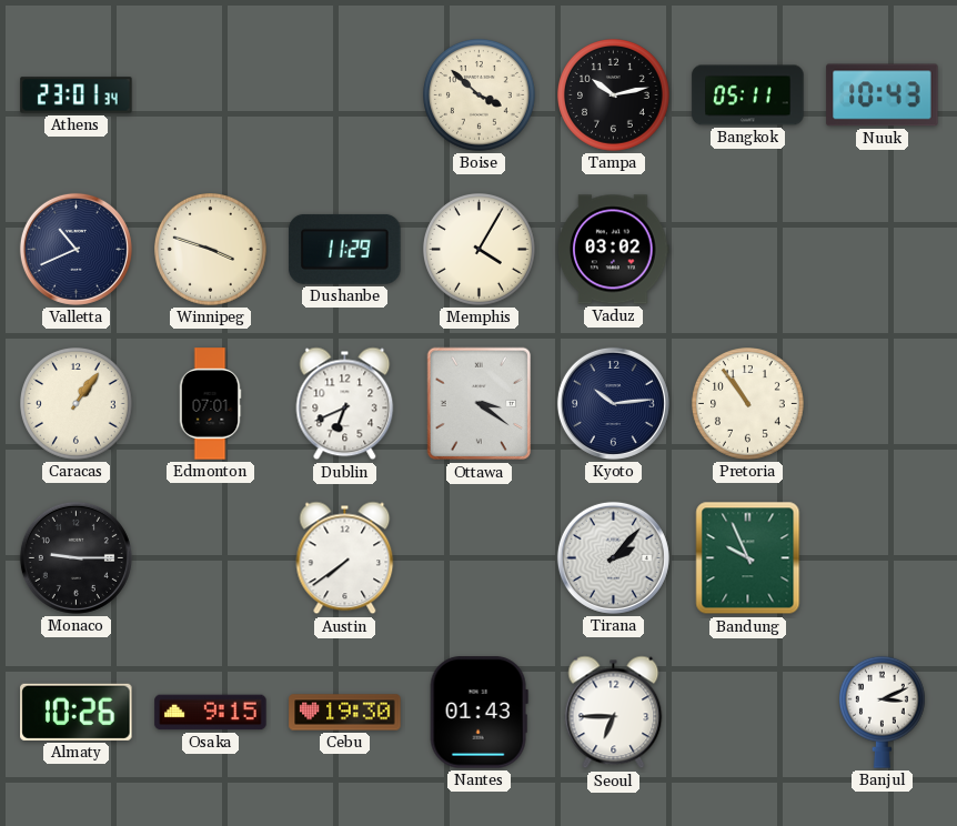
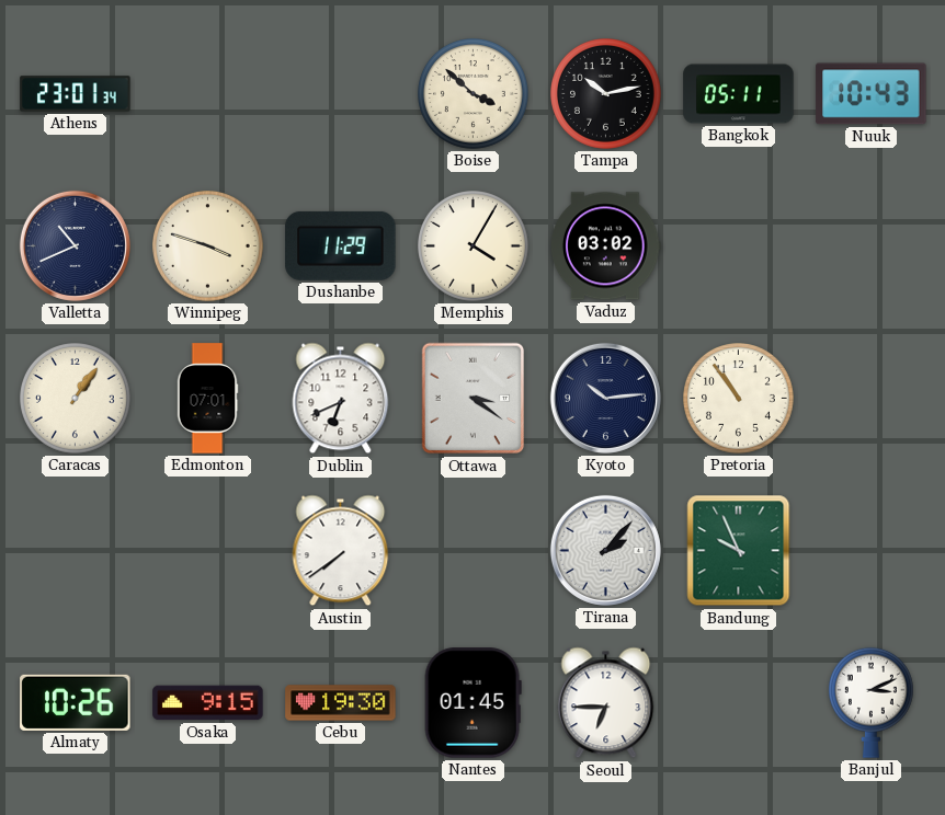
Monaco: 9:15 -> none
Nantes: 01:43 -> 01:45
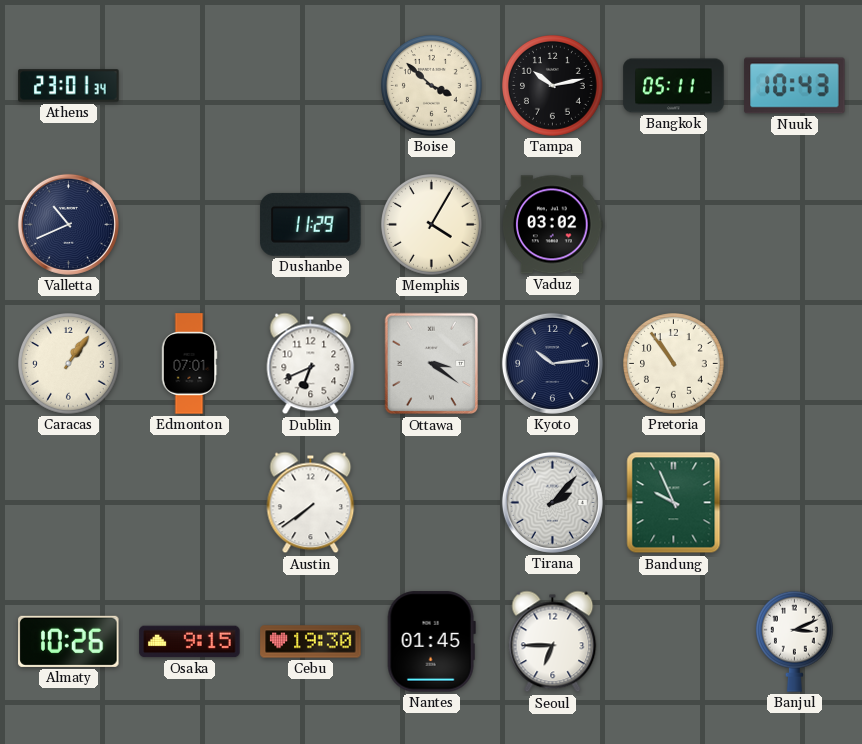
Winnipeg: 3:48 -> none
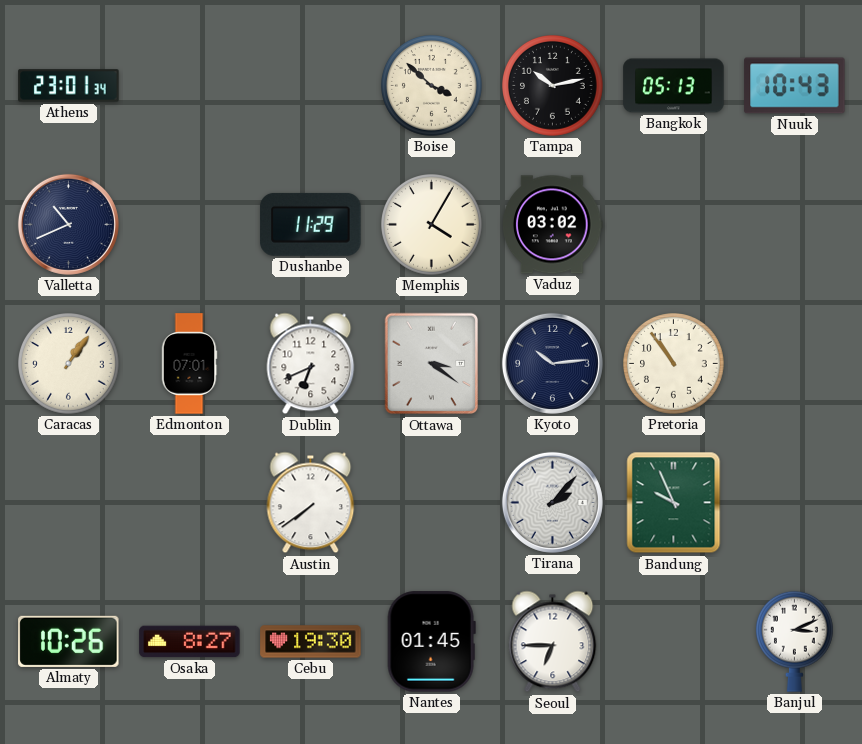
Bangkok: 05:11 -> 05:13
Osaka: 9:15 -> 8:27
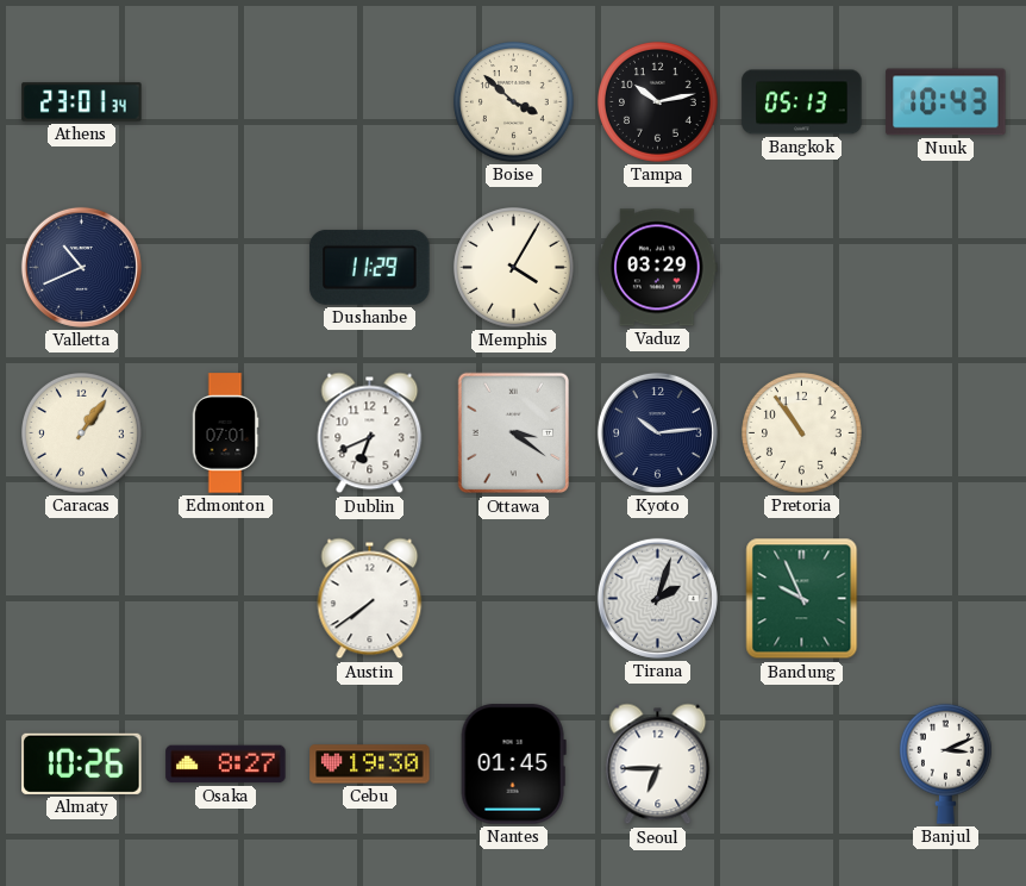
Vaduz: 03:02 -> 03:29
Tirana: 2:07 -> 2:03
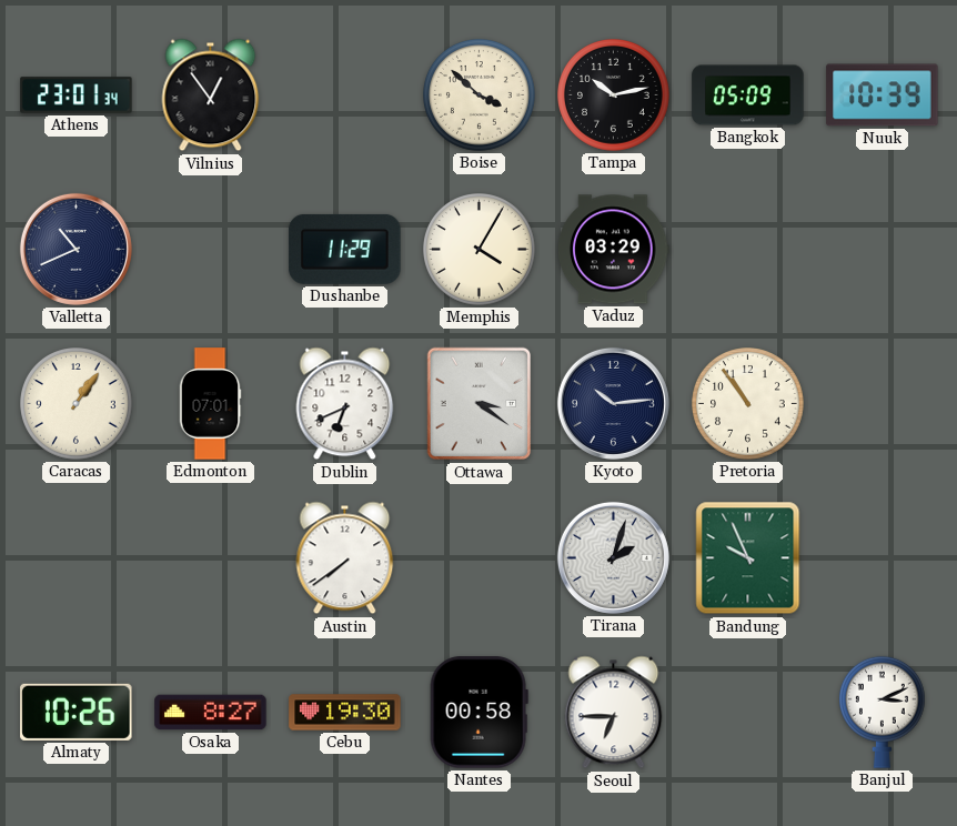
Vilnius: none -> 12:54
Bangkok: 05:13 -> 05:09
Nuuk: 10:43 -> 10:39
Nantes: 01:45 -> 00:58
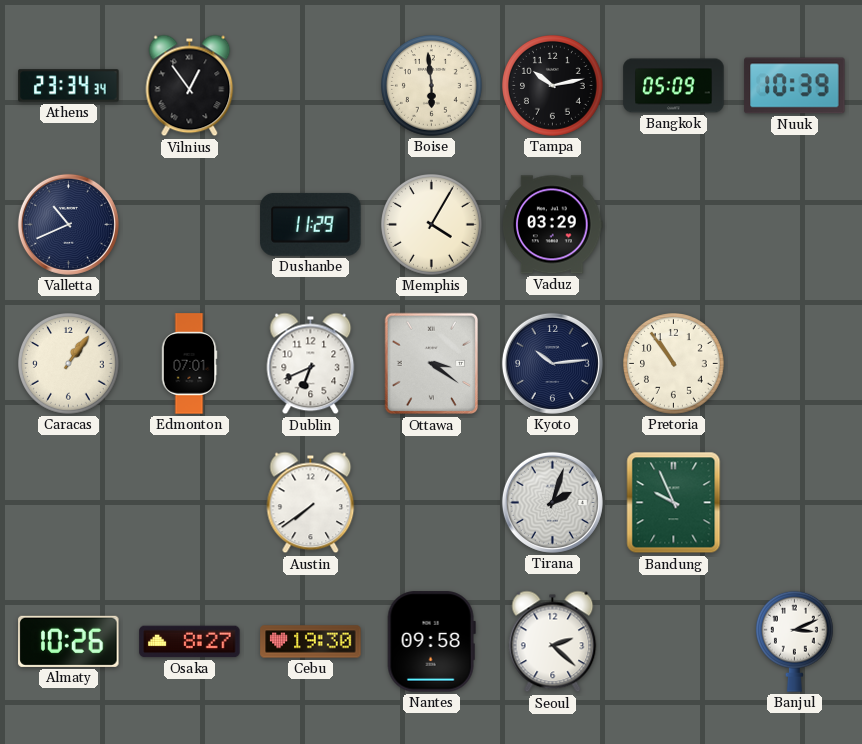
Athens: 23:01 -> 23:34
Boise: 3:52 -> 5:59
Nantes: 00:58 -> 09:58
Seoul: 6:45 -> 2:22
